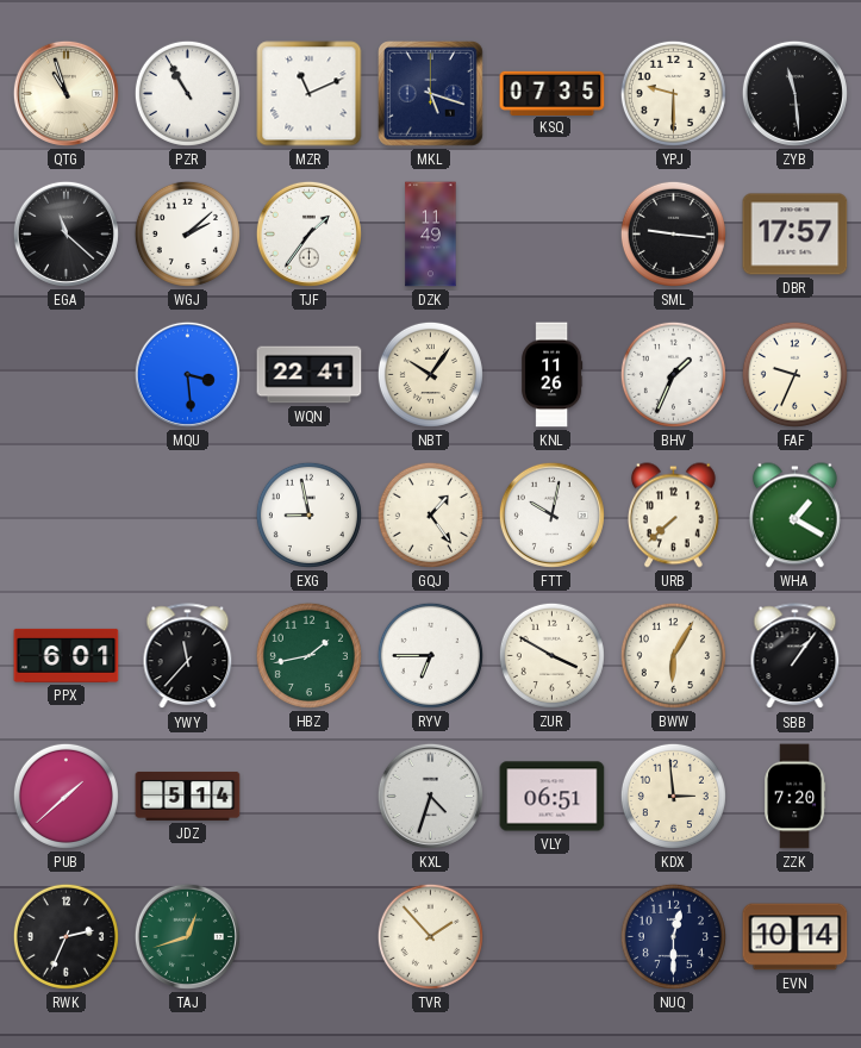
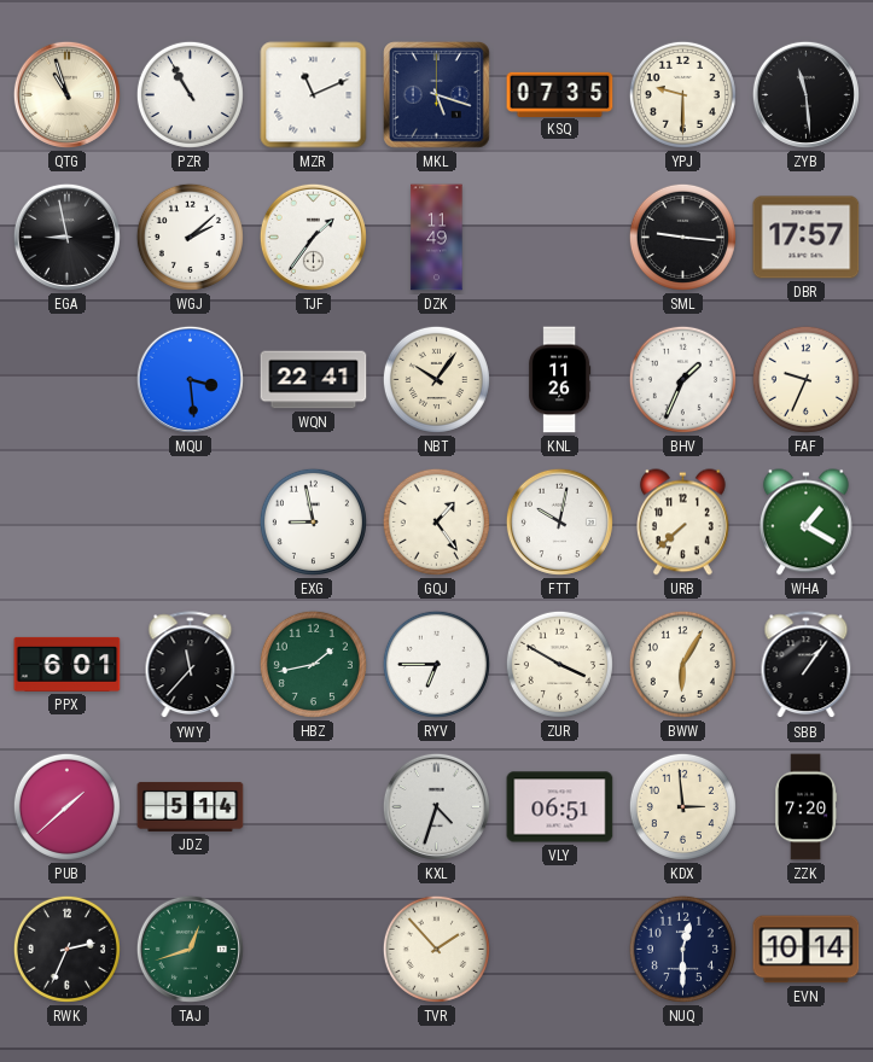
EGA: 11:22 -> 8:58
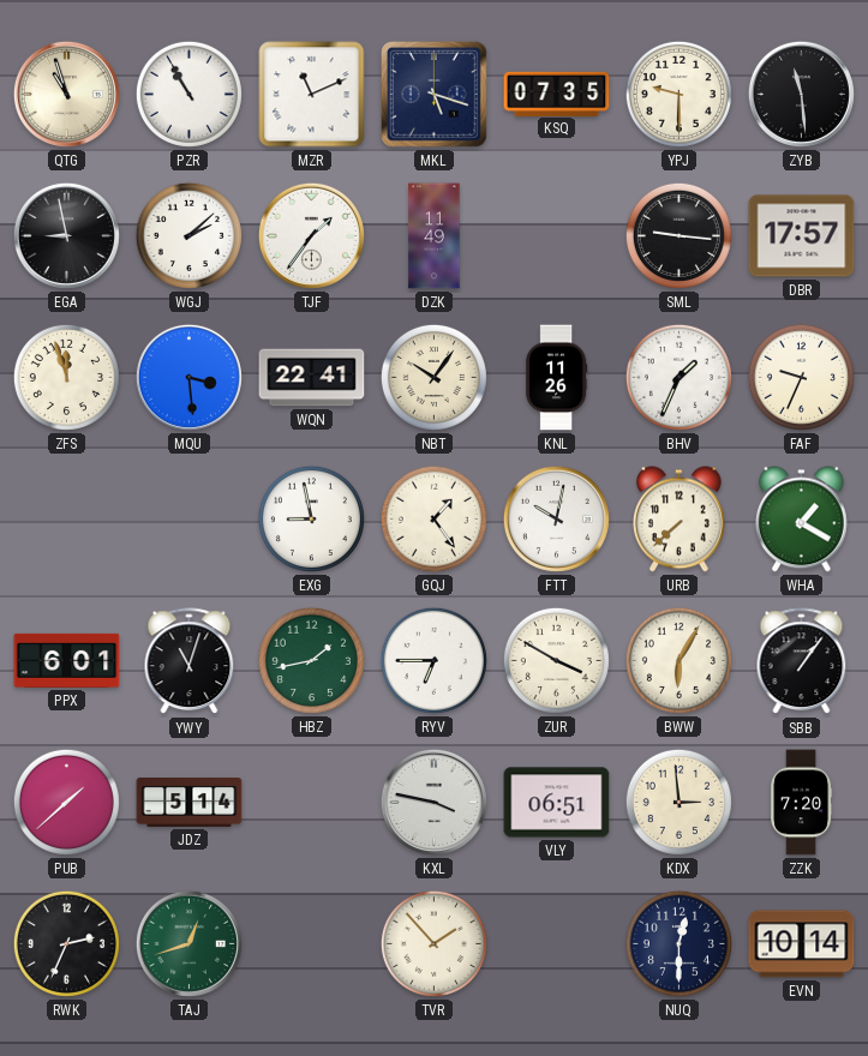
ZFS: none -> 11:57
YWY: 11:37 -> 11:03
KXL: 4:33 -> 3:47
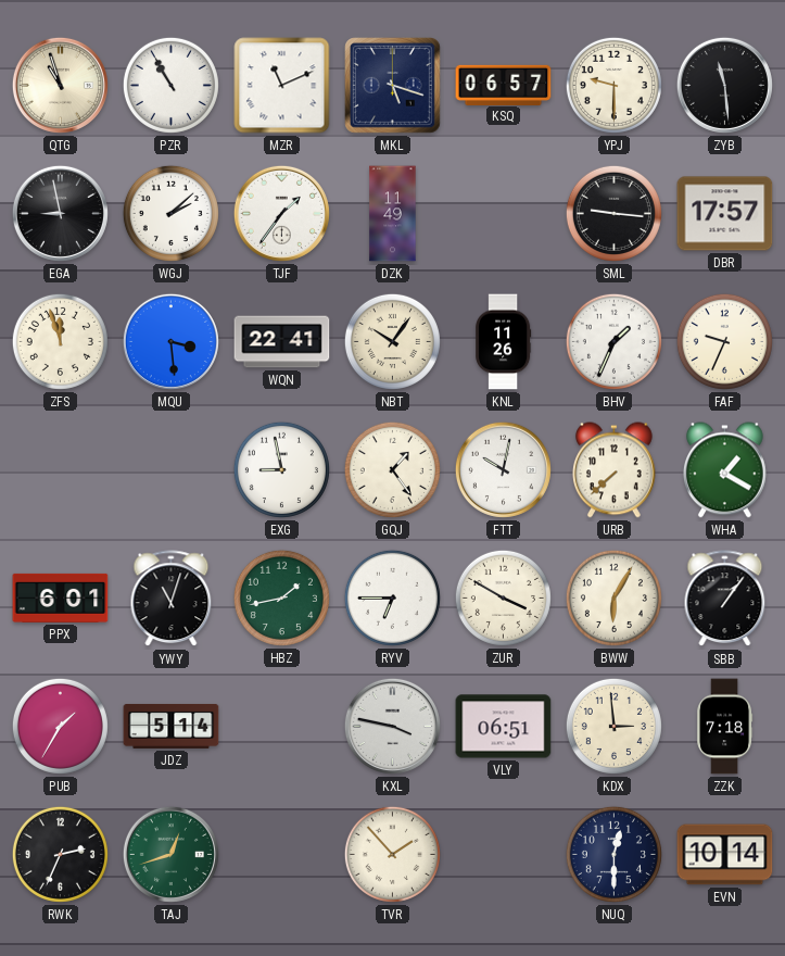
KSQ: 07:35 -> 06:57
PUB: 1:38 -> 1:35
ZZK: 7:20 -> 7:18
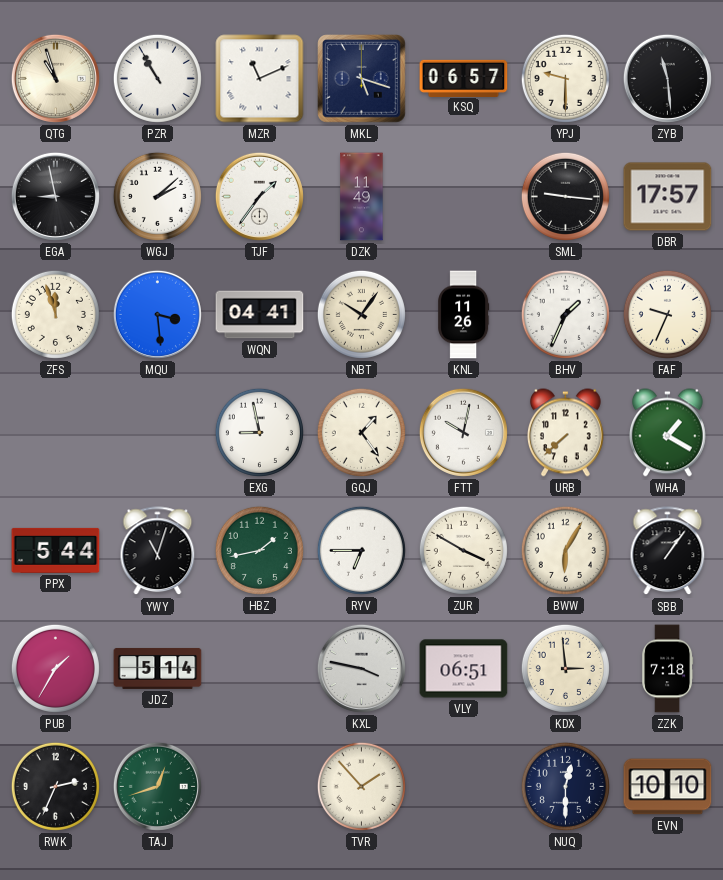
WQN: 22:41 -> 04:41
PPX: 6:01 -> 5:44
EVN: 10:14 -> 10:10
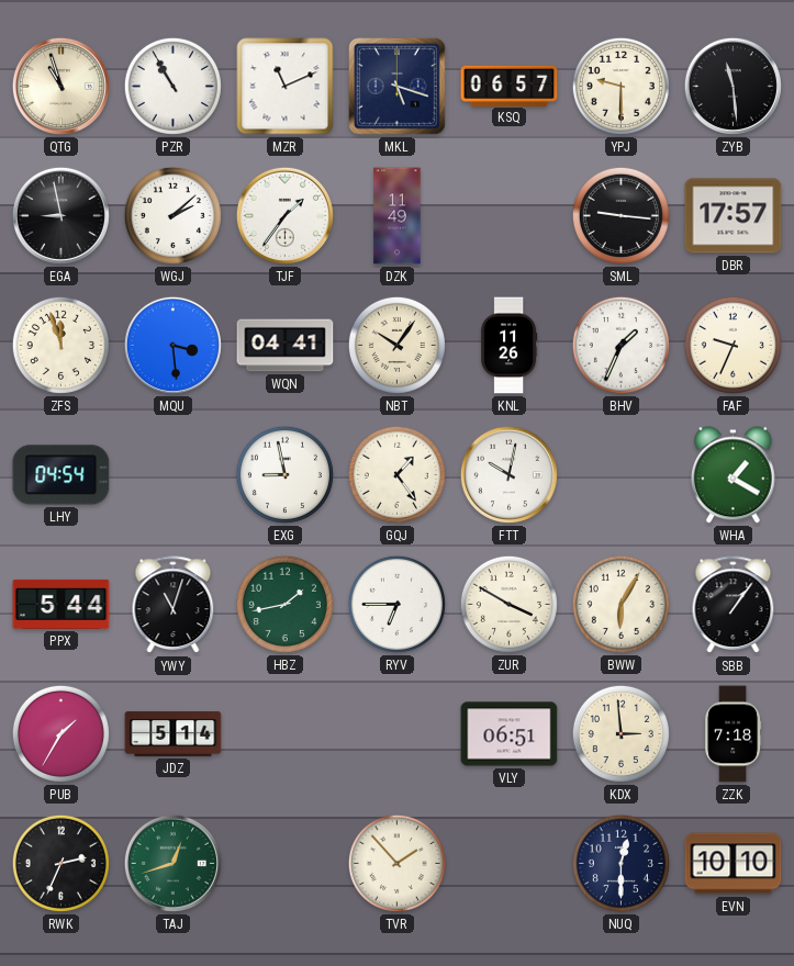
LHY: none -> 04:54
URB: 7:38 -> none
KXL: 3:47 -> none
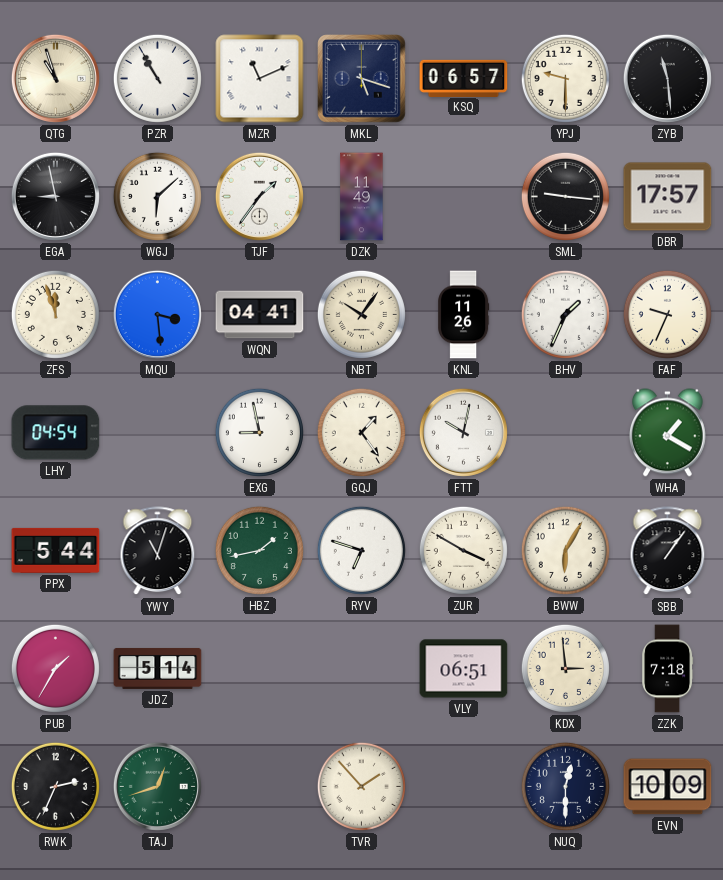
WGJ: 2:08 -> 6:08
RYV: 6:45 -> 6:48
EVN: 10:10 -> 10:09
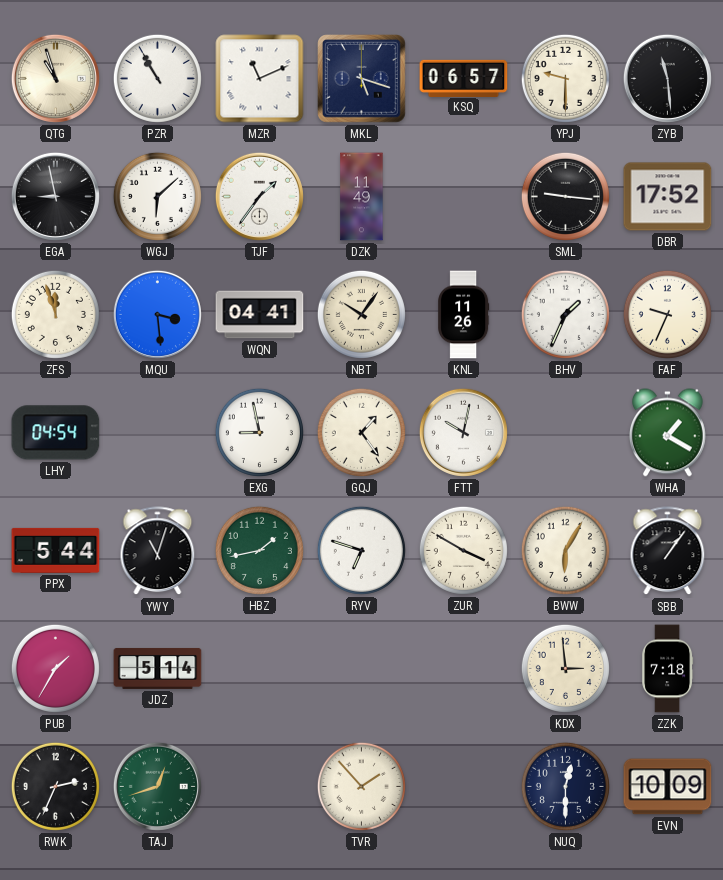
DBR: 17:57 -> 17:52
VLY: 06:51 -> none
